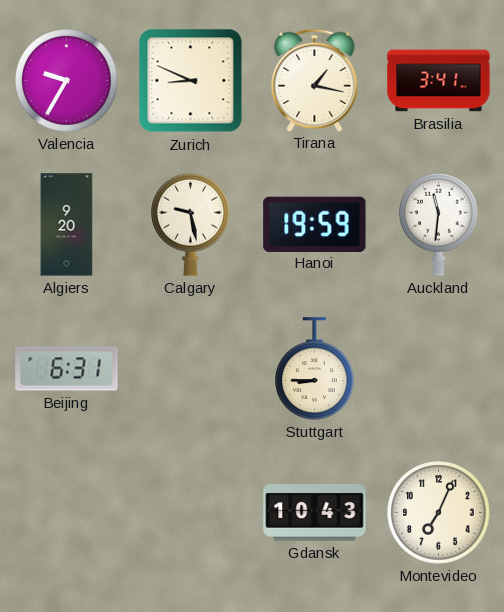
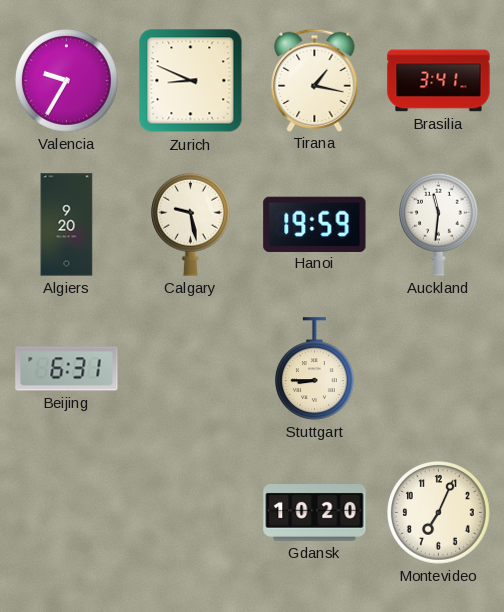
Gdansk: 10:43 -> 10:20
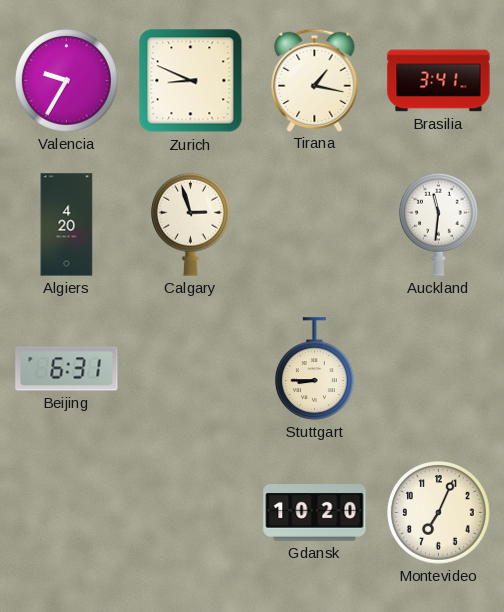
Algiers: 9:20 -> 4:20
Calgary: 9:28 -> 2:57
Hanoi: 19:59 -> none
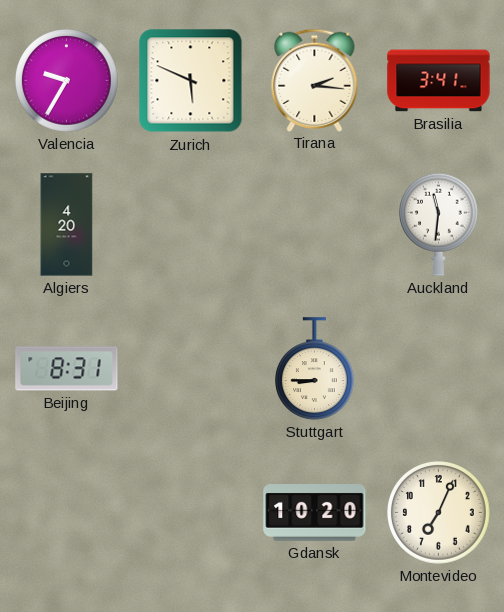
Zurich: 8:49 -> 5:49
Tirana: 1:17 -> 2:16
Calgary: 2:57 -> none
Beijing: 6:31 -> 8:31
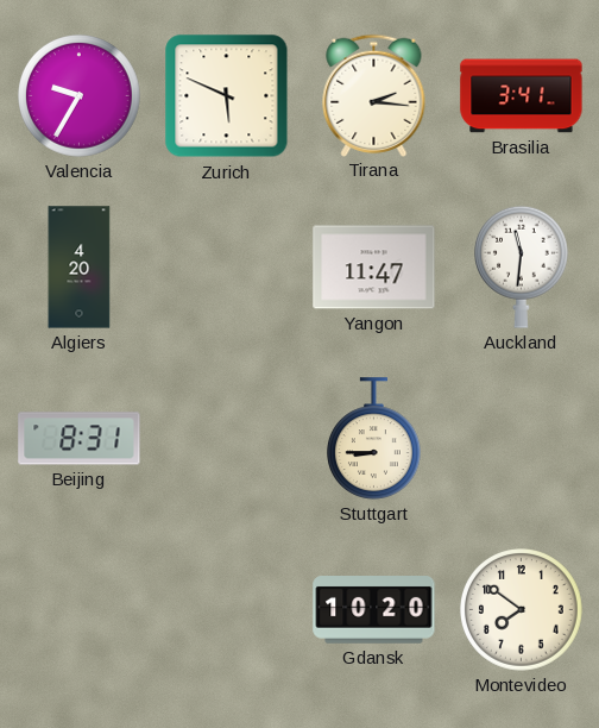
Yangon: none -> 11:47
Montevideo: 7:04 -> 7:51
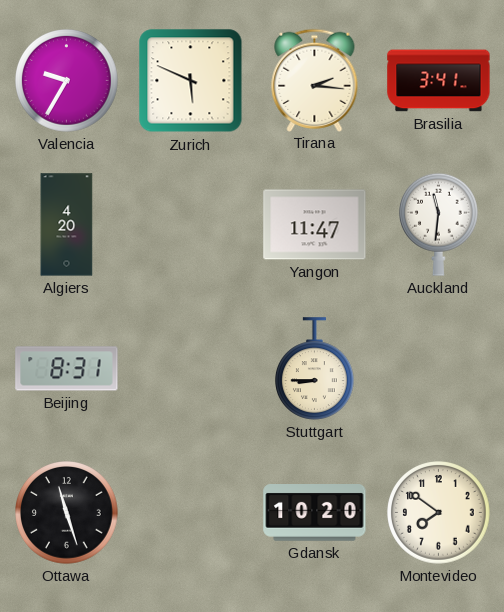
Ottawa: none -> 11:27
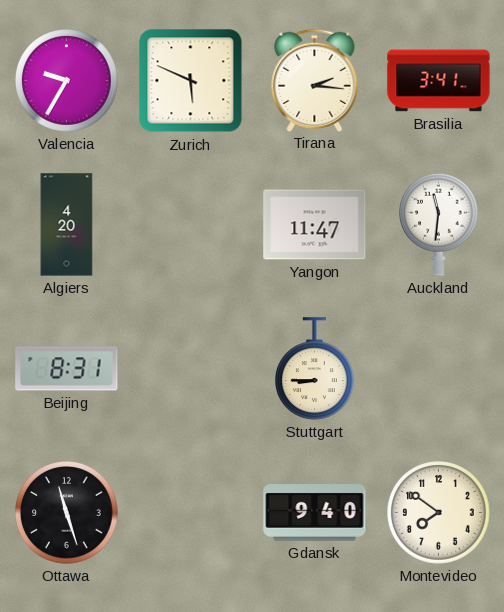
Gdansk: 10:20 -> 9:40
